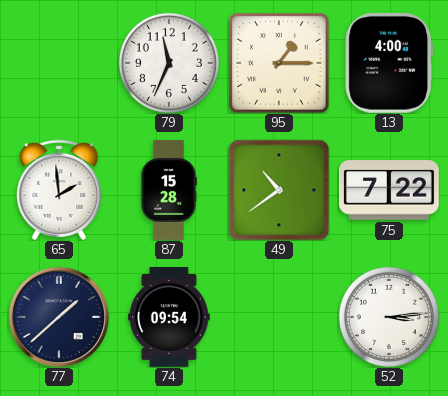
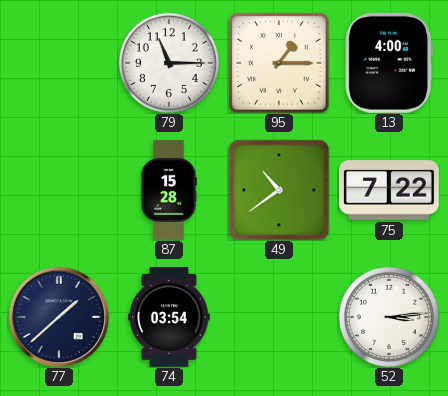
79: 11:34 -> 11:15
65: 1:59 -> none
74: 09:54 -> 03:54
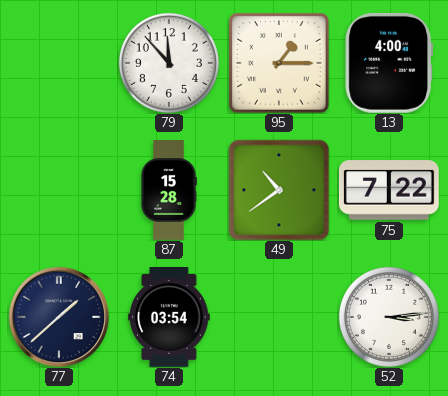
79: 11:15 -> 11:53
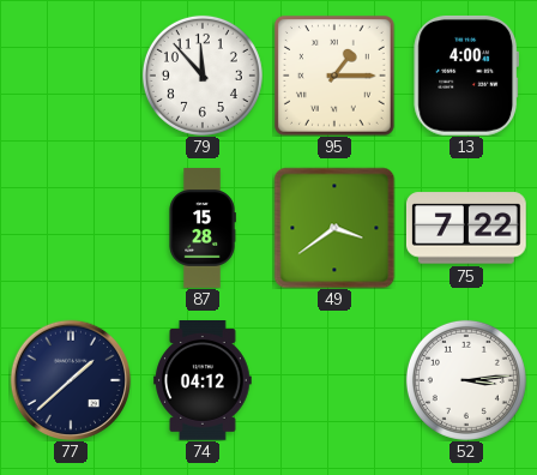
49: 10:39 -> 3:39
74: 03:54 -> 04:12
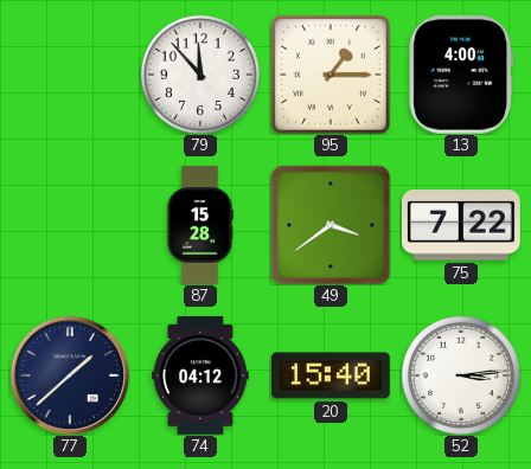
20: none -> 15:40
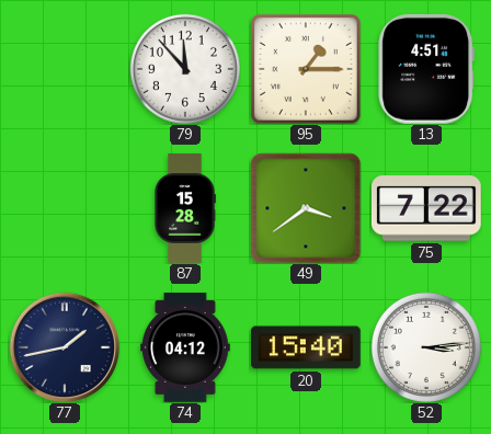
13: 4:00 -> 4:51
77: 1:38 -> 1:43
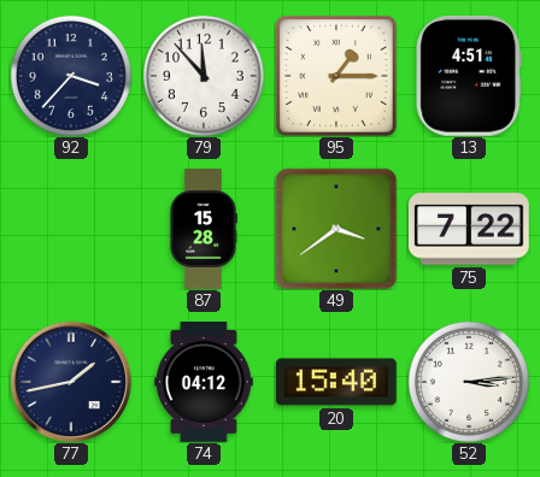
92: none -> 3:37
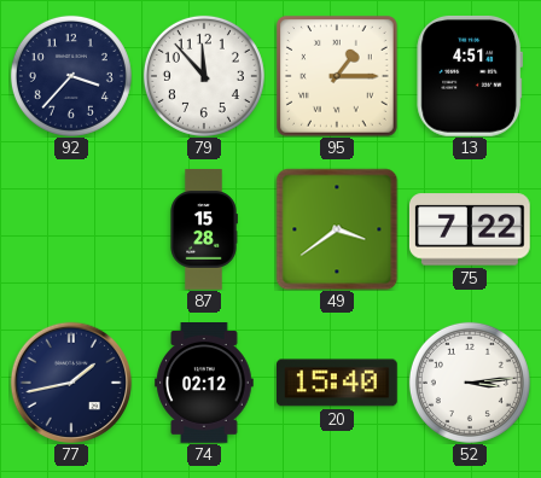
74: 04:12 -> 02:12
